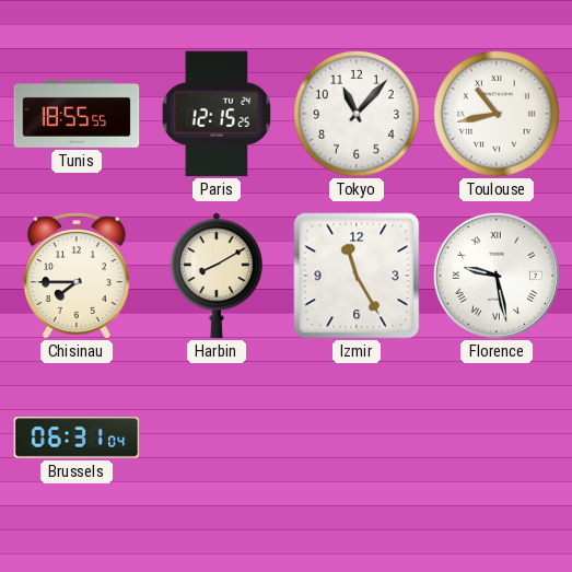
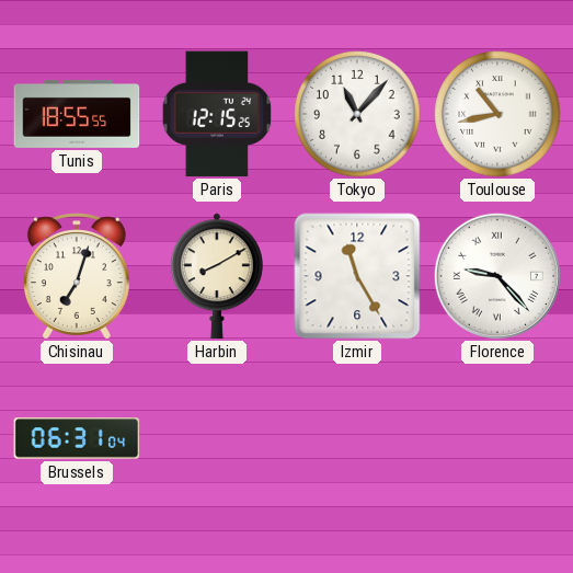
Chisinau: 7:45 -> 7:03
Florence: 9:28 -> 9:23
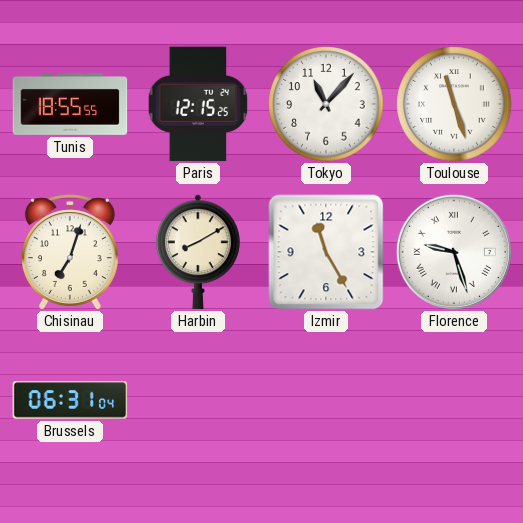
Toulouse: 10:43 -> 11:27
Florence: 9:23 -> 9:27
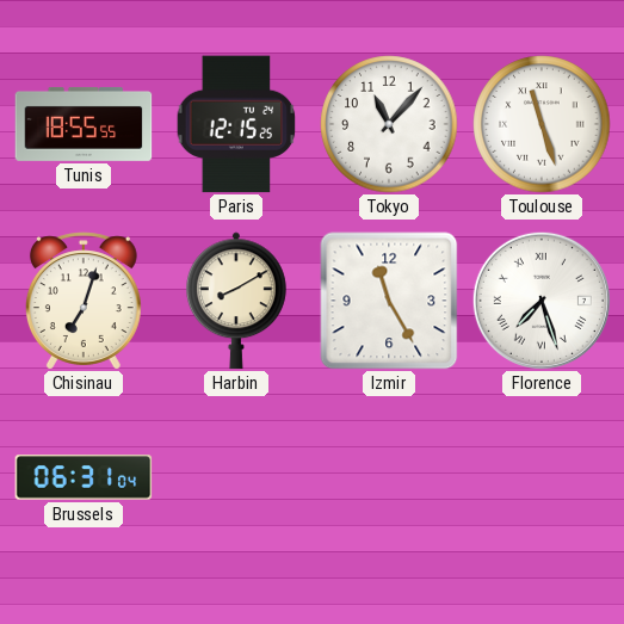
Florence: 9:27 -> 7:27
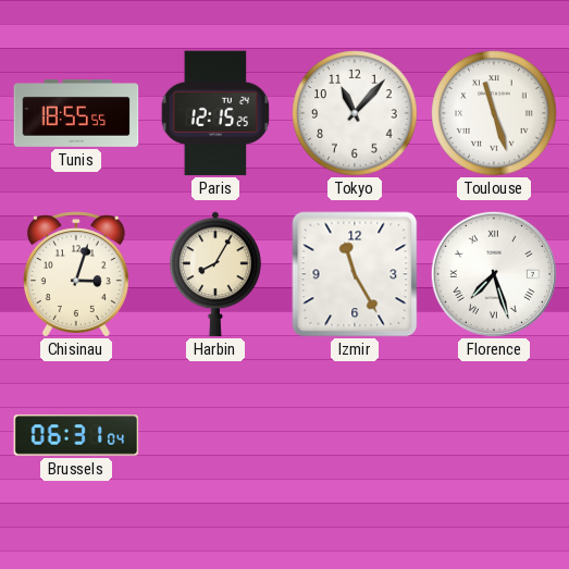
Chisinau: 7:03 -> 3:03
Harbin: 8:10 -> 8:05
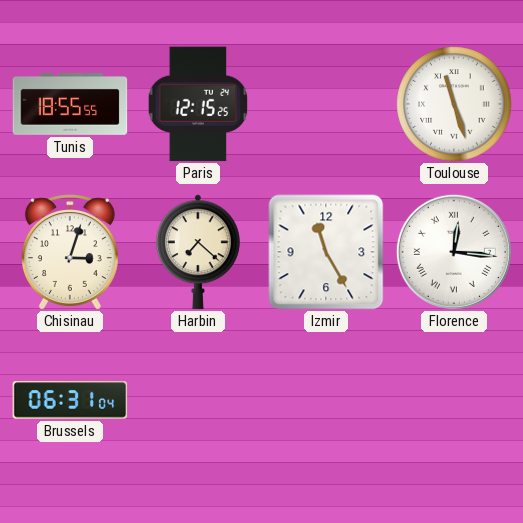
Tokyo: 11:07 -> none
Harbin: 8:05 -> 7:22
Florence: 7:27 -> 12:16
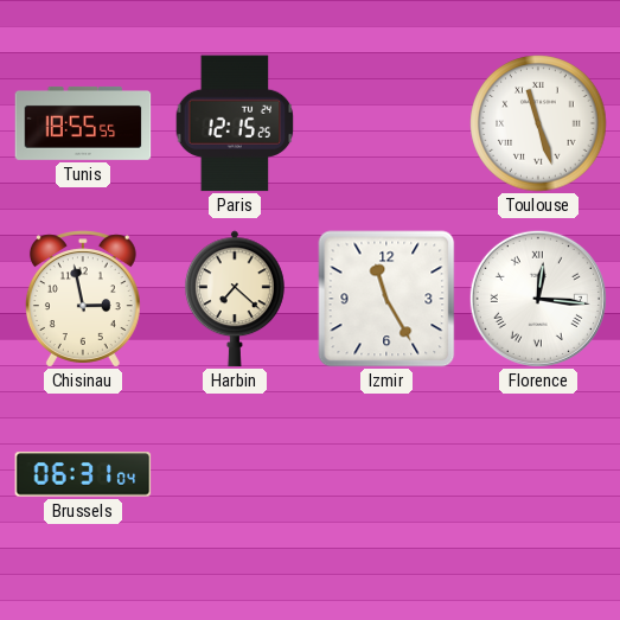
Chisinau: 3:03 -> 2:58
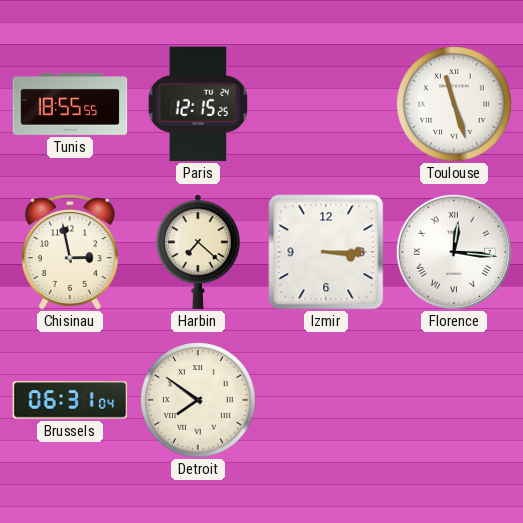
Izmir: 11:25 -> 3:15
Detroit: none -> 7:51
